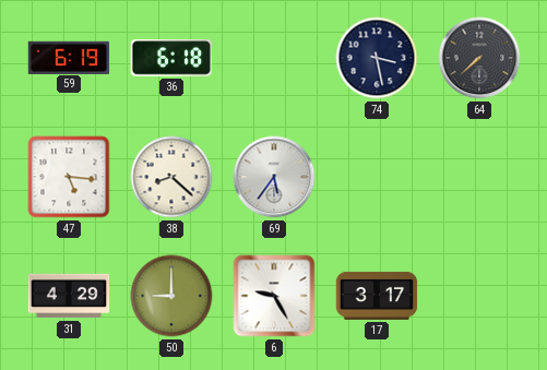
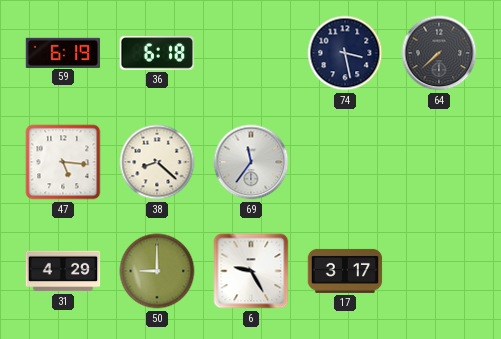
69: 5:36 -> 11:36
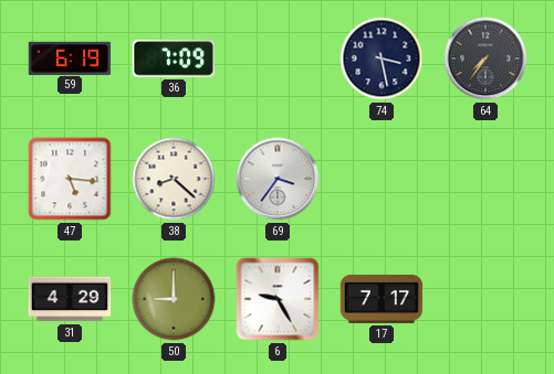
36: 6:18 -> 7:09
64: 7:38 -> 7:36
69: 11:36 -> 3:36
17: 3:17 -> 7:17
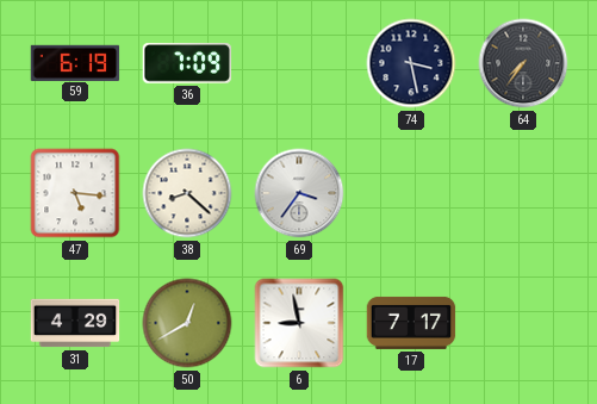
50: 9:00 -> 12:40
6: 9:25 -> 8:58
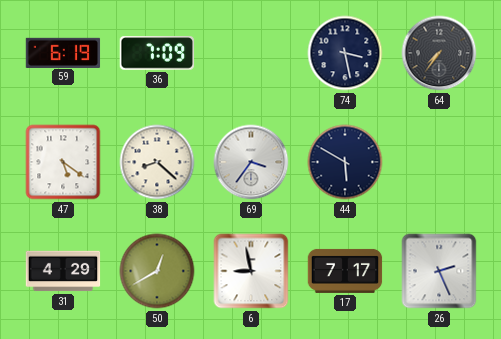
47: 5:16 -> 5:21
44: none -> 5:50
26: none -> 2:26
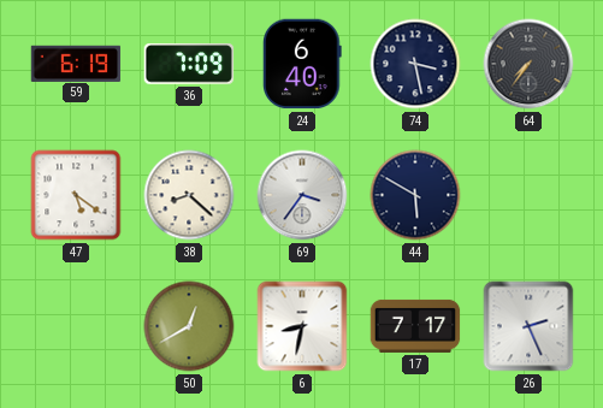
24: none -> 6:40
31: 4:29 -> none
6: 8:58 -> 8:32
